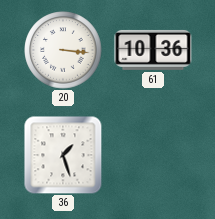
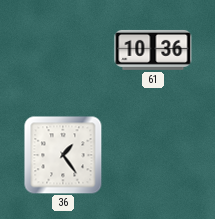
20: 3:16 -> none
36: 1:27 -> 1:24
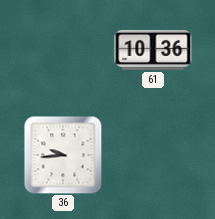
36: 1:24 -> 9:44
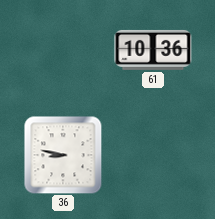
36: 9:44 -> 8:47
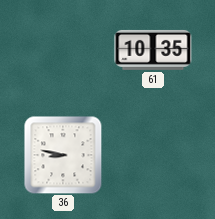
61: 10:36 -> 10:35
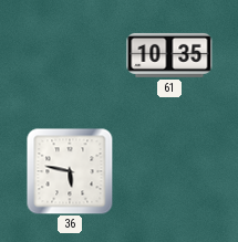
36: 8:47 -> 5:47
